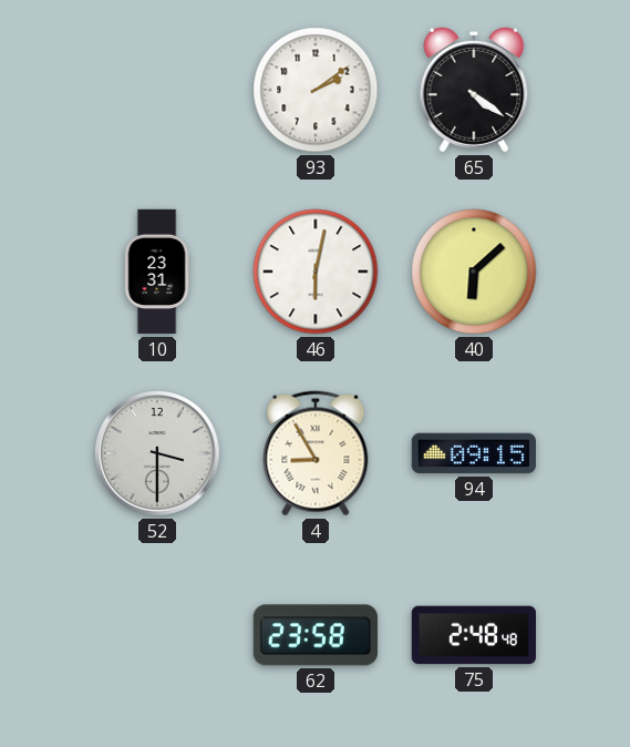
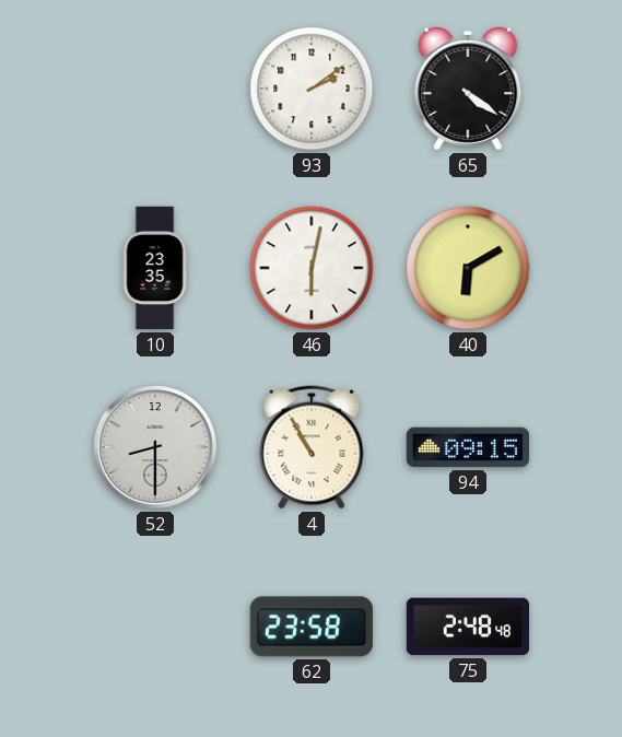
10: 23:31 -> 23:35
40: 6:08 -> 6:10
52: 3:30 -> 8:30
4: 8:55 -> 10:55
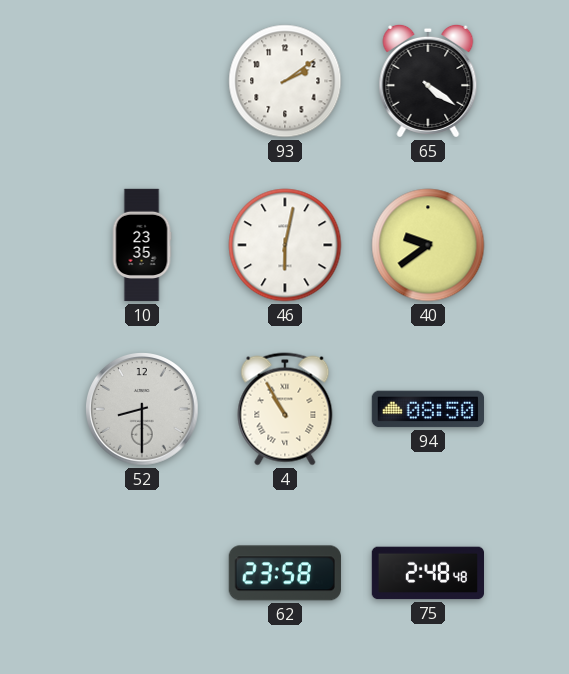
40: 6:10 -> 9:39
94: 09:15 -> 08:50
